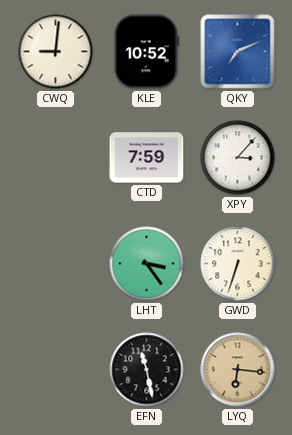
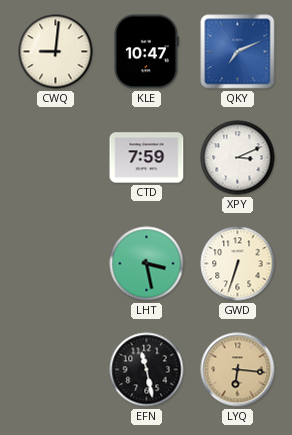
KLE: 10:52 -> 10:47
XPY: 3:07 -> 3:11
LHT: 3:24 -> 3:28
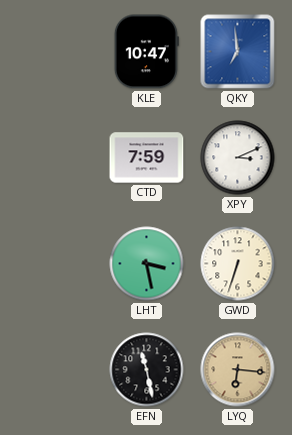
CWQ: 9:01 -> none
QKY: 7:11 -> 6:59
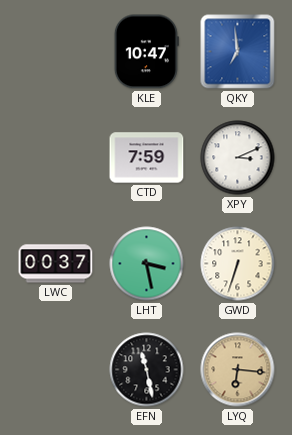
LWC: none -> 00:37
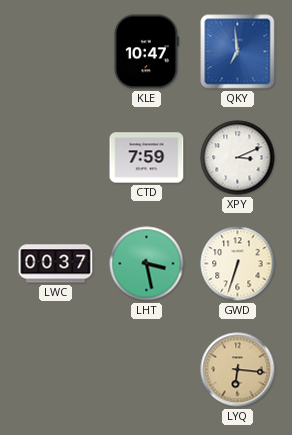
EFN: 11:28 -> none
